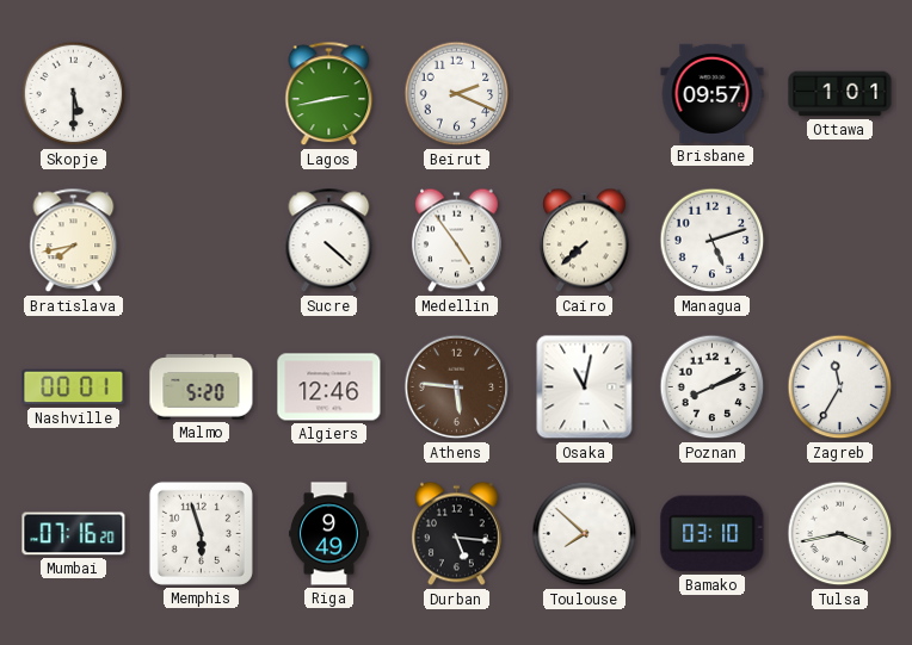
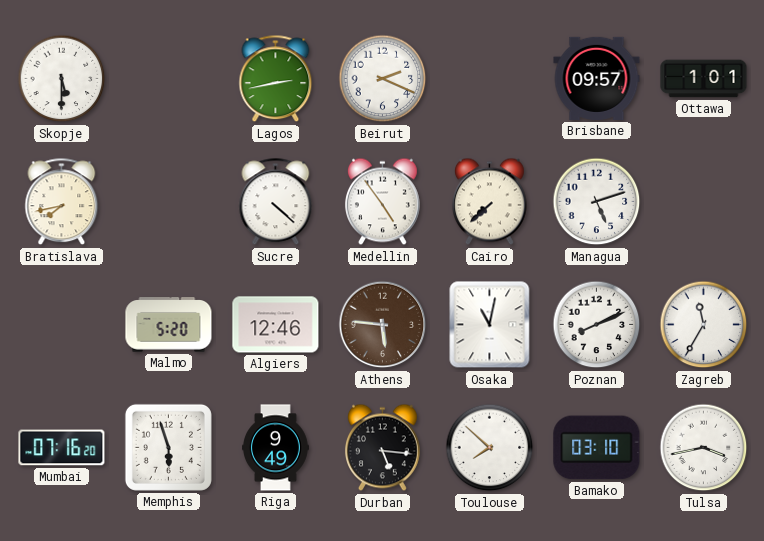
Nashville: 00:01 -> none
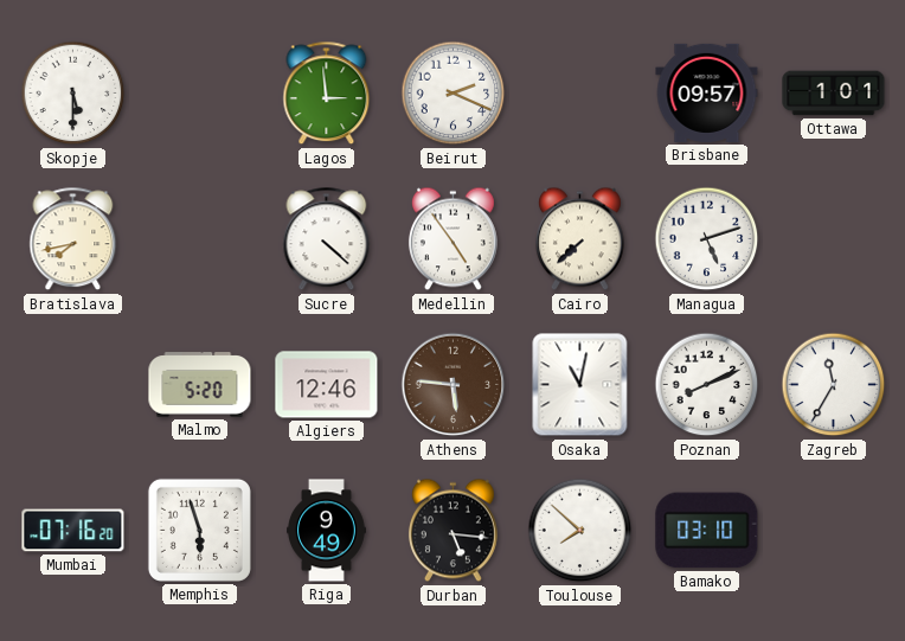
Lagos: 2:43 -> 2:59
Tulsa: 3:43 -> none
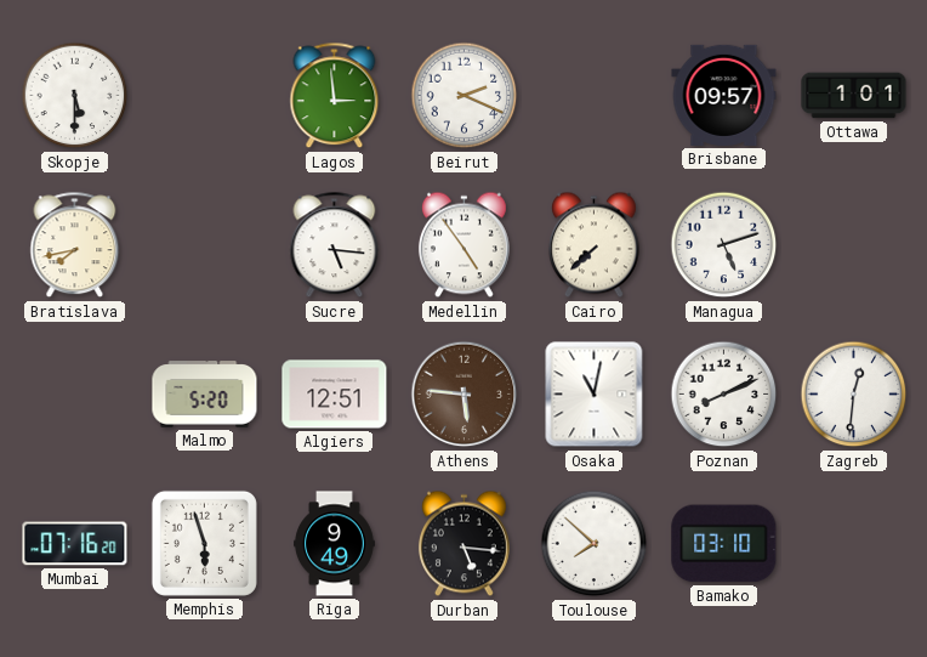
Sucre: 4:22 -> 5:16
Algiers: 12:46 -> 12:51
Zagreb: 11:35 -> 12:31
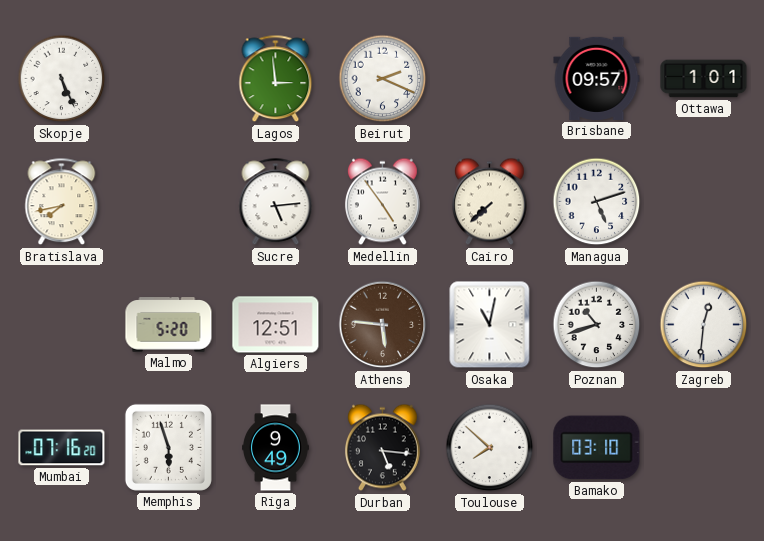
Skopje: 5:30 -> 5:26
Sucre: 5:16 -> 5:14
Poznan: 8:11 -> 10:42
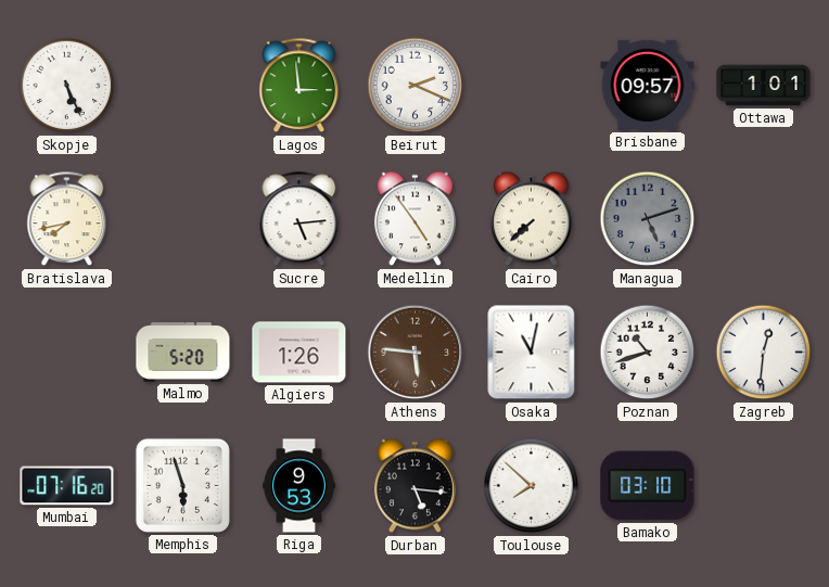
Managua dial: white -> grey
Algiers: 12:51 -> 1:26
Riga: 9:49 -> 9:53
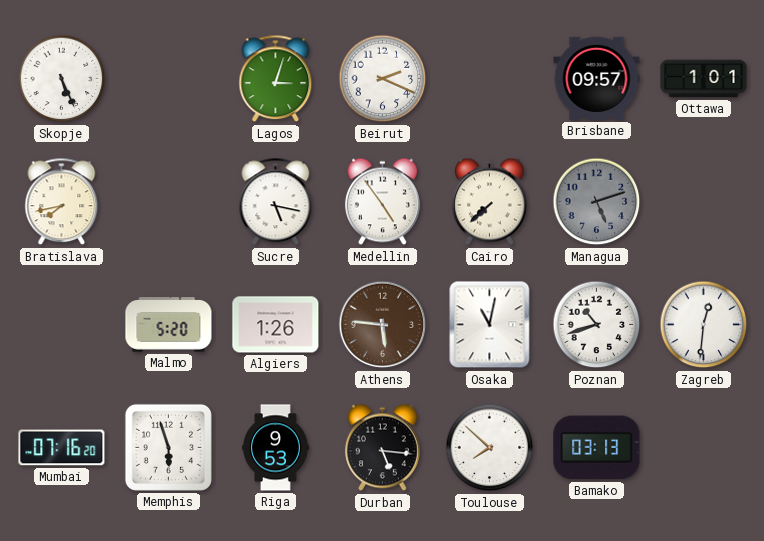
Lagos: 2:59 -> 3:03
Sucre: 5:14 -> 5:17
Bamako: 03:10 -> 03:13
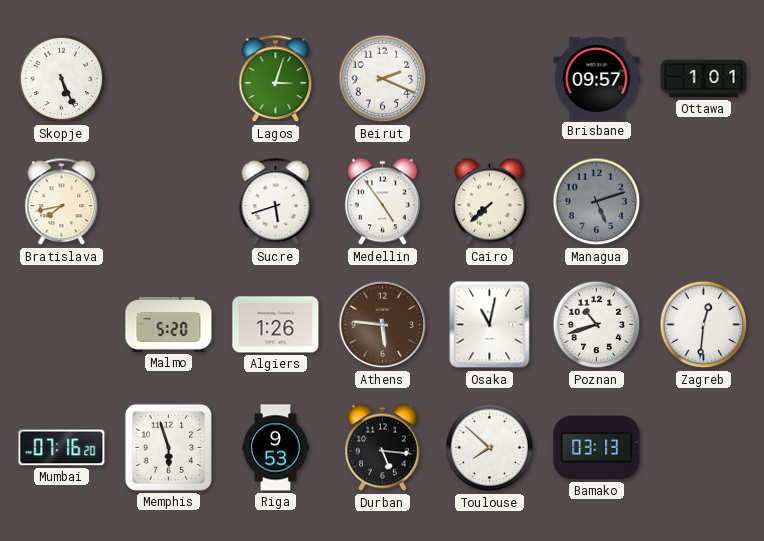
Sucre: 5:17 -> 5:42
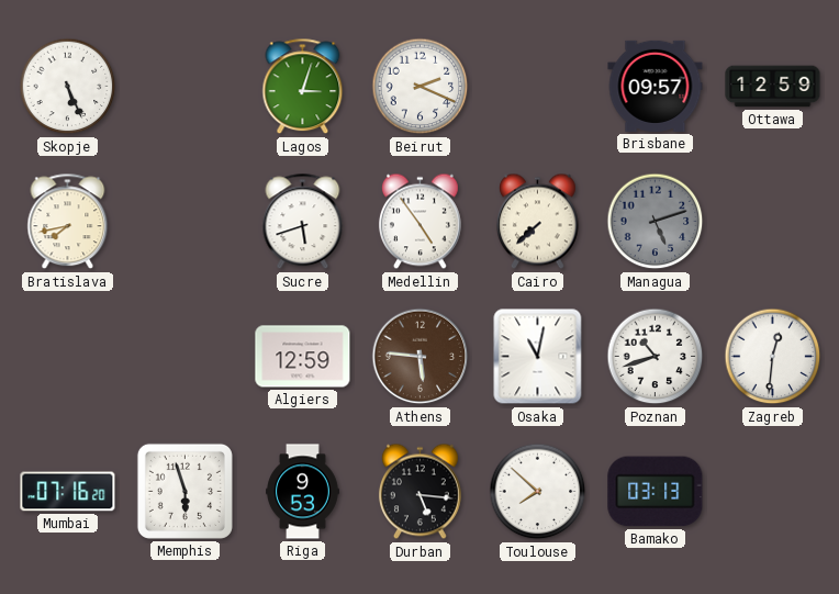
Ottawa: 1:01 -> 12:59
Malmo: 5:20 -> none
Algiers: 1:26 -> 12:59
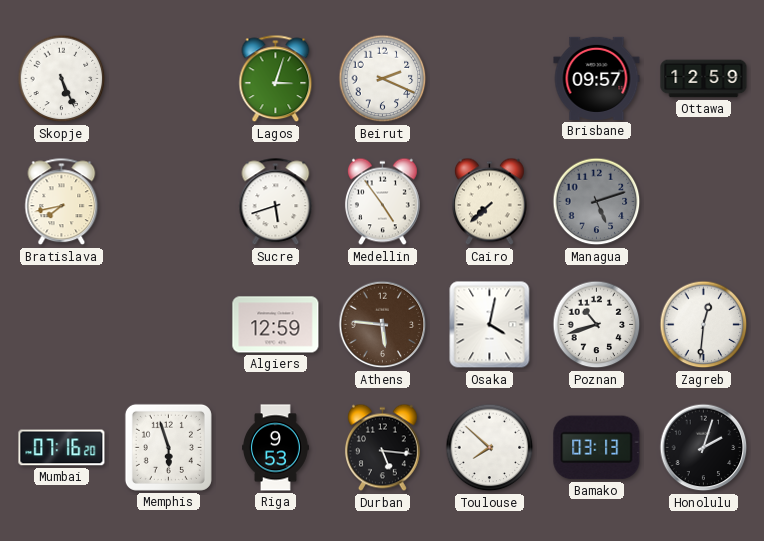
Osaka: 11:02 -> 4:02
Honolulu: none -> 2:03
